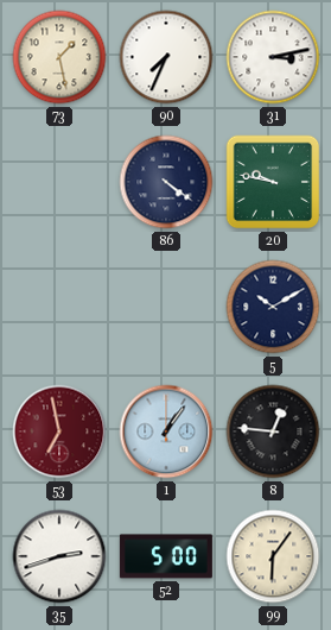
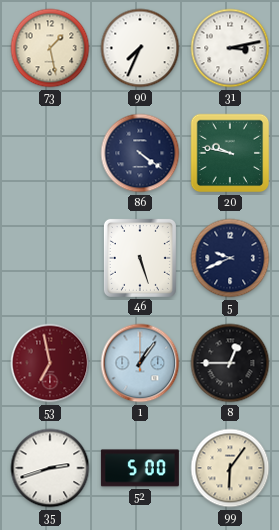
46: none -> 5:27
5: 10:10 -> 9:41
8: 12:46 -> 12:45
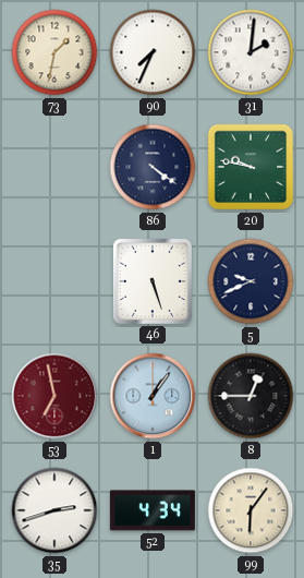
73: 1:28 -> 1:32
31: 3:13 -> 2:01
52: 5:00 -> 4:34
